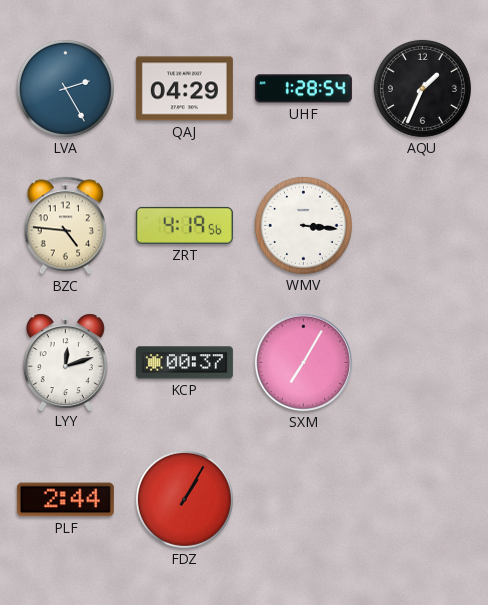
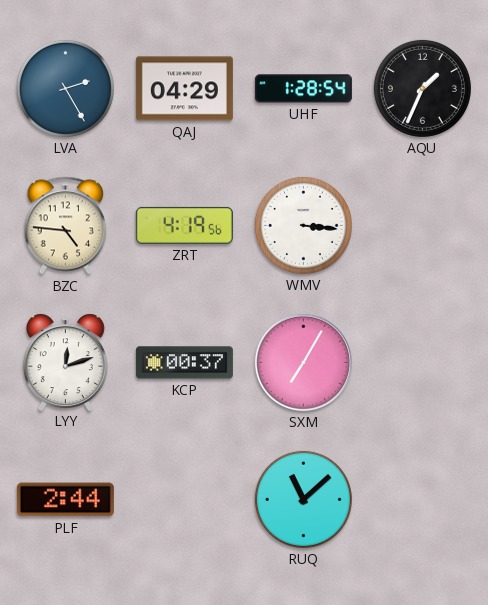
FDZ: 1:05 -> none
RUQ: none -> 11:08
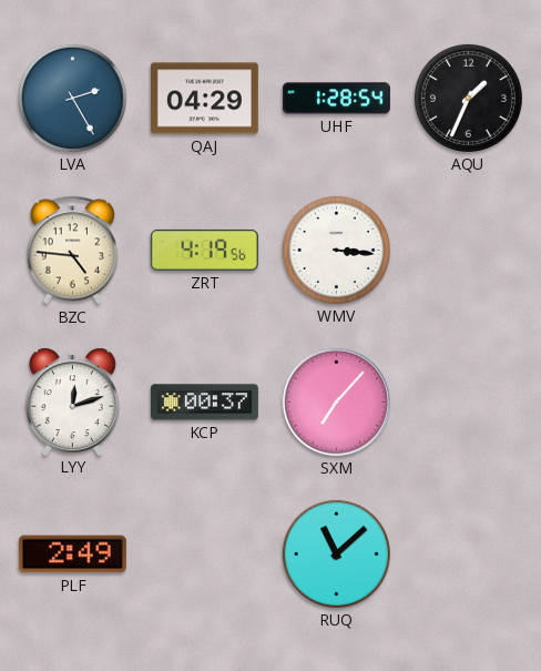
SXM: 7:05 -> 7:07
PLF: 2:44 -> 2:49
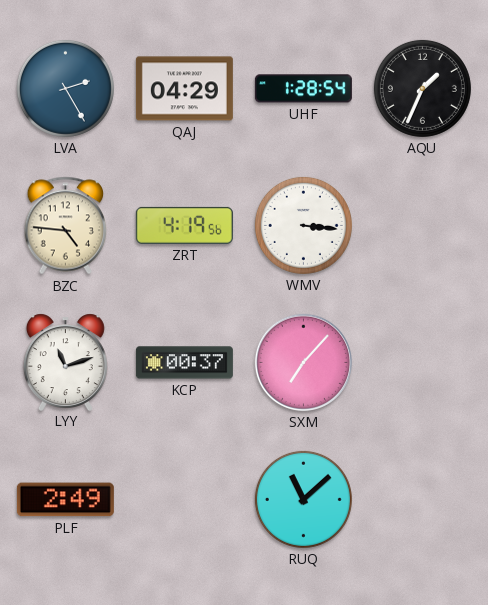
LYY: 12:12 -> 11:12
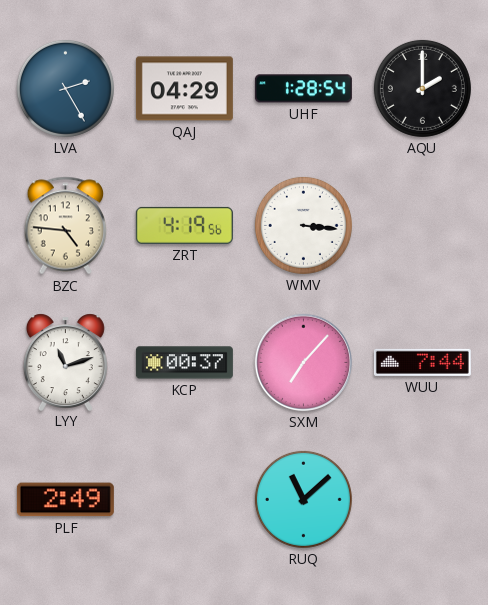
AQU: 1:34 -> 2:00
WUU: none -> 7:44
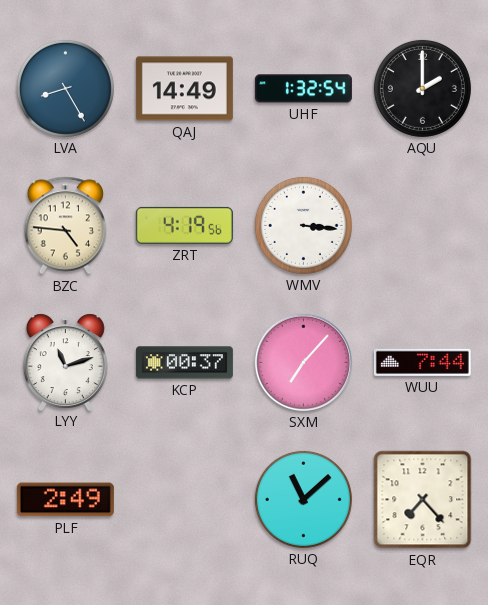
LVA: 2:25 -> 8:25
QAJ: 04:29 -> 14:49
UHF: 1:28 -> 1:32
EQR: none -> 7:23
